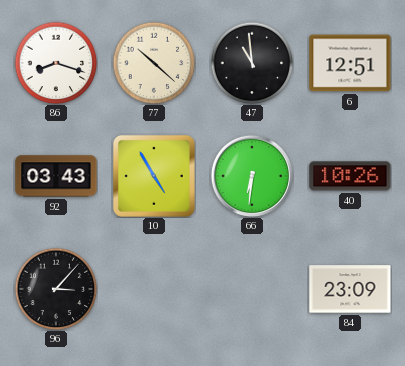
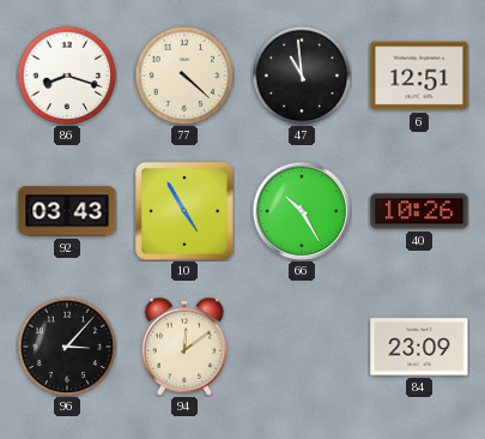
77: 10:22 -> 4:22
66: 6:31 -> 10:25
94: none -> 12:09
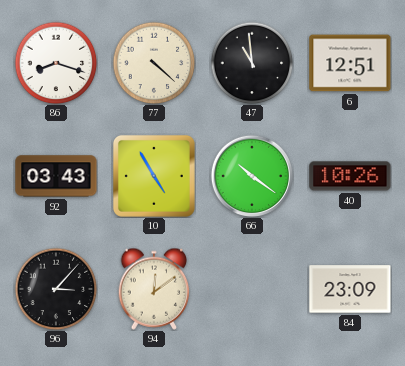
66: 10:25 -> 10:21
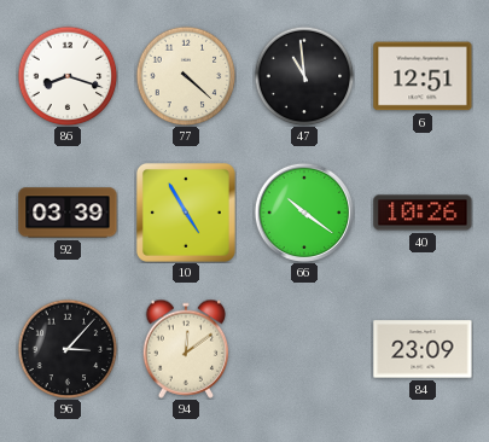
92: 03:43 -> 03:39
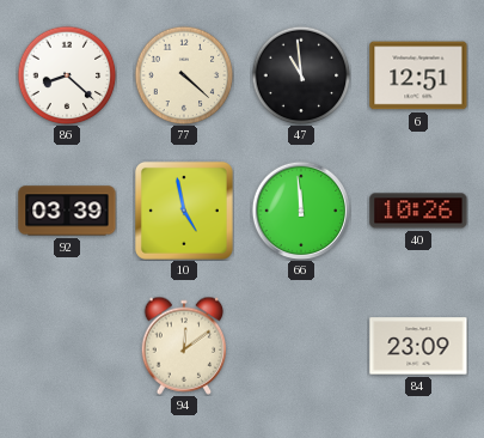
86: 8:18 -> 8:22
10: 4:55 -> 4:58
66: 10:21 -> 11:59
96: 3:07 -> none
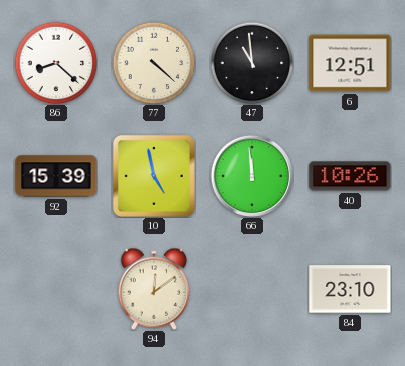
92: 03:39 -> 15:39
84: 23:09 -> 23:10
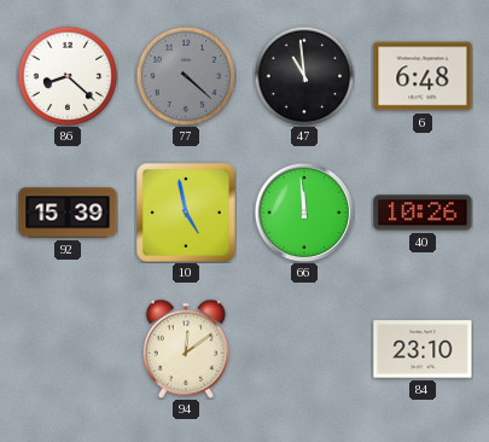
77 dial: cream -> grey
6: 12:51 -> 6:48
